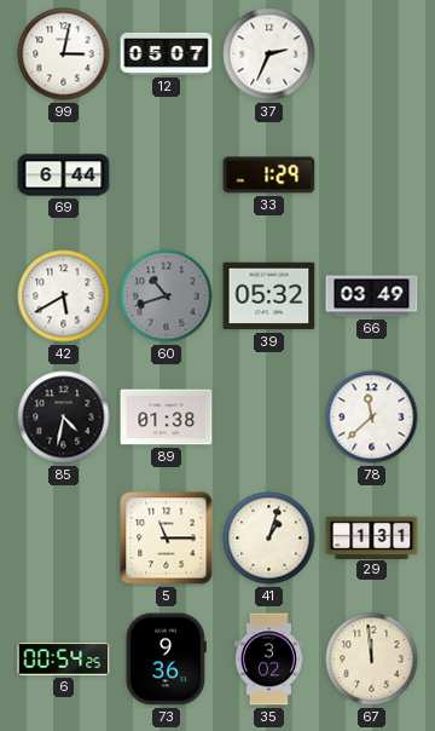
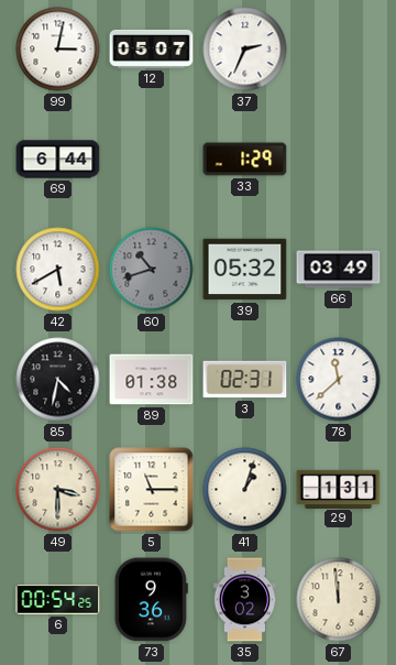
3: none -> 02:31
49: none -> 3:30
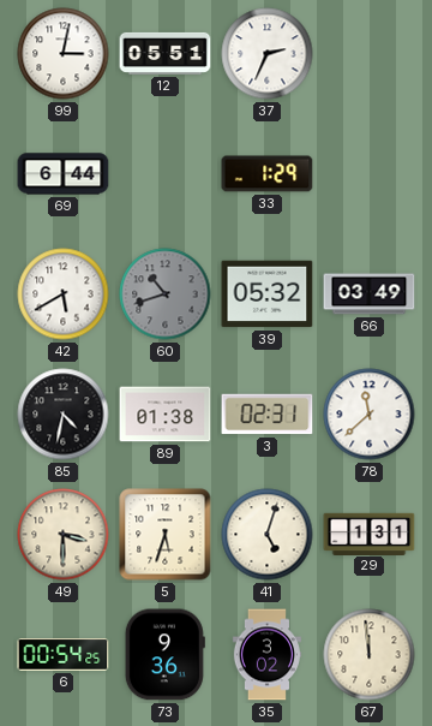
12: 05:07 -> 05:51
5: 11:15 -> 5:33
41: 1:03 -> 5:03
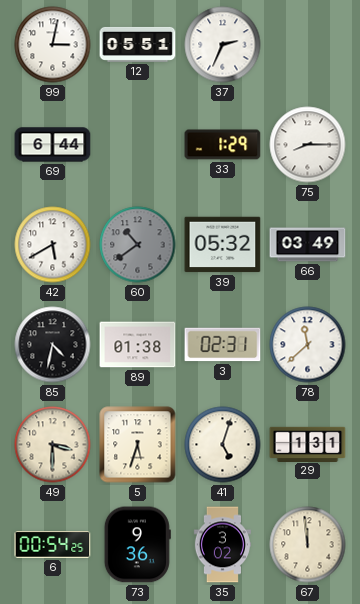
75: none -> 8:15
60: 10:42 -> 10:39
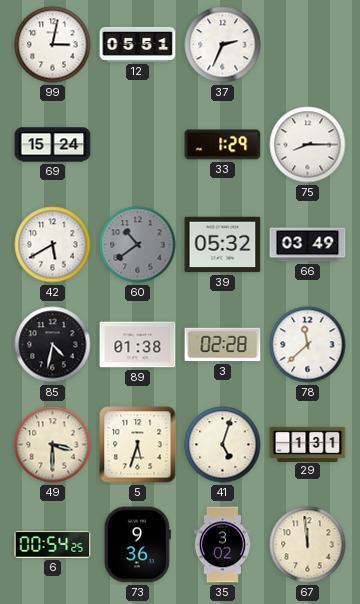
69: 6:44 -> 15:24
3: 02:31 -> 02:28
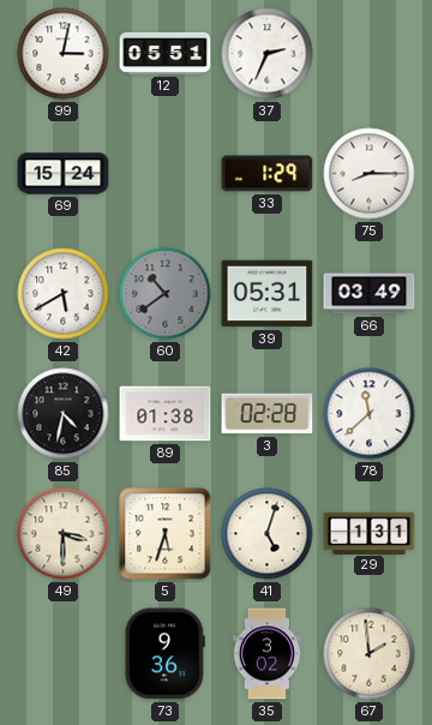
39: 05:32 -> 05:31
6: 00:54 -> none
67: 11:59 -> 1:59
